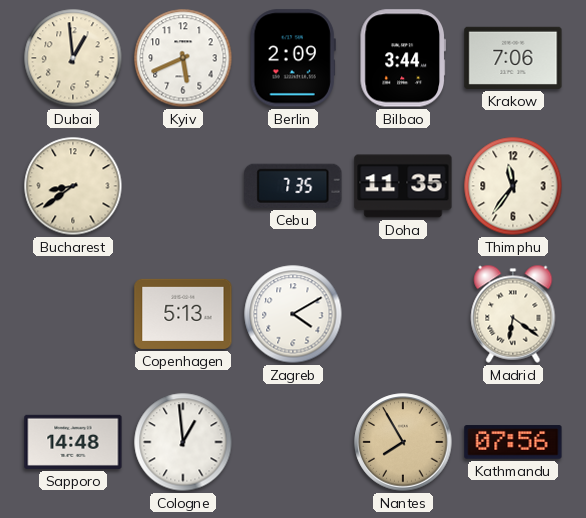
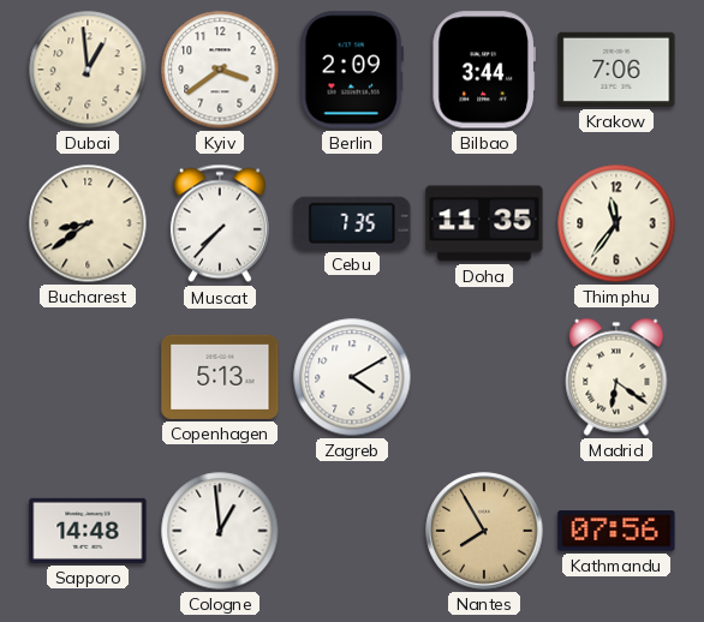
Kyiv: 5:41 -> 3:39
Muscat: none -> 7:37
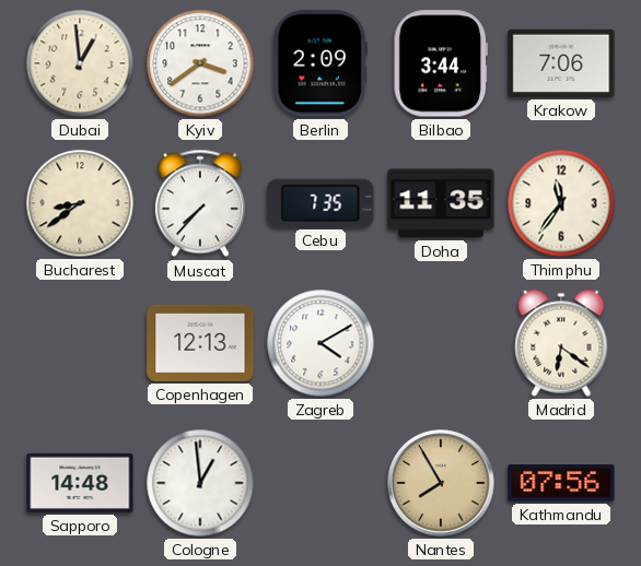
Copenhagen: 5:13 -> 12:13
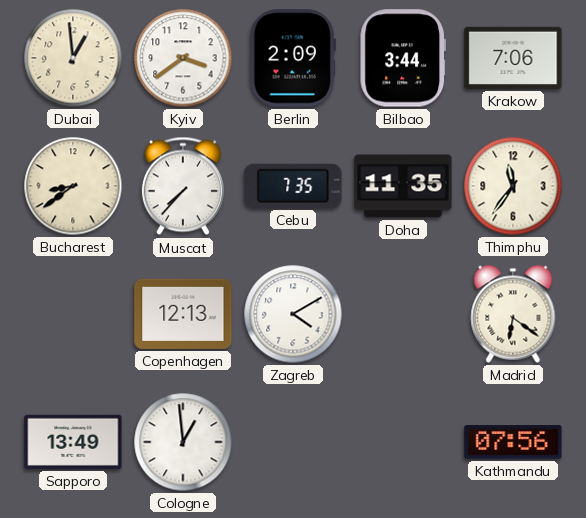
Sapporo: 14:48 -> 13:49
Nantes: 7:55 -> none
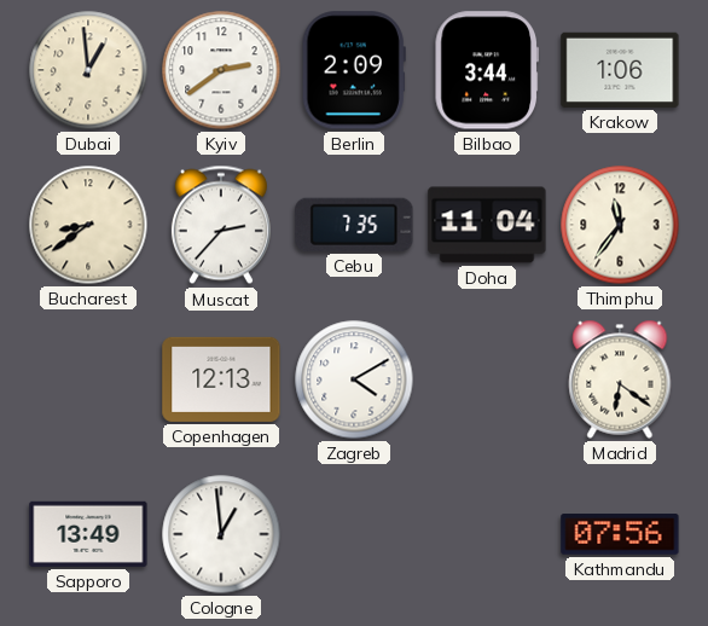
Kyiv: 3:39 -> 2:39
Krakow: 7:06 -> 1:06
Muscat: 7:37 -> 2:37
Doha: 11:35 -> 11:04
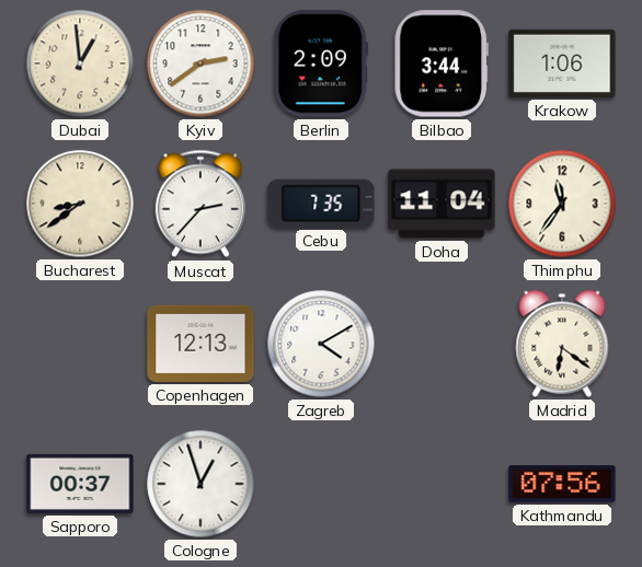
Sapporo: 13:49 -> 00:37
Cologne: 12:59 -> 12:57
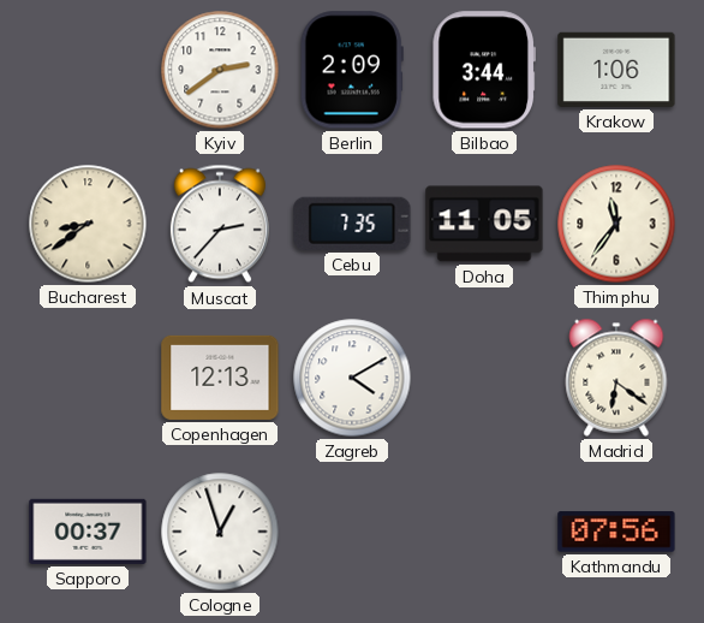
Dubai: 12:59 -> none
Doha: 11:04 -> 11:05
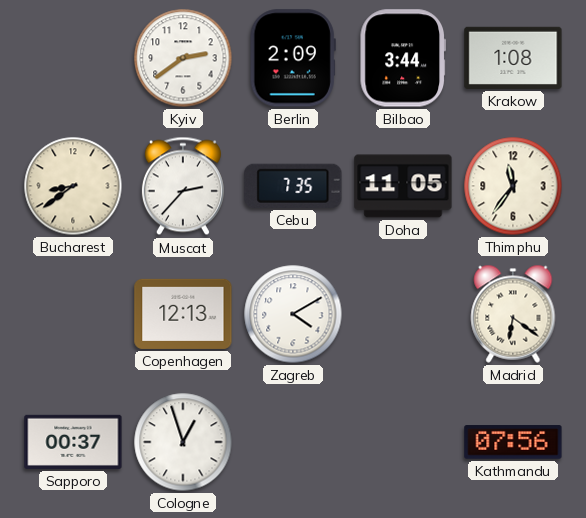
Krakow: 1:06 -> 1:08
